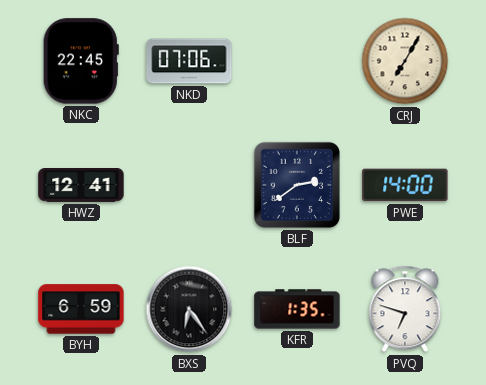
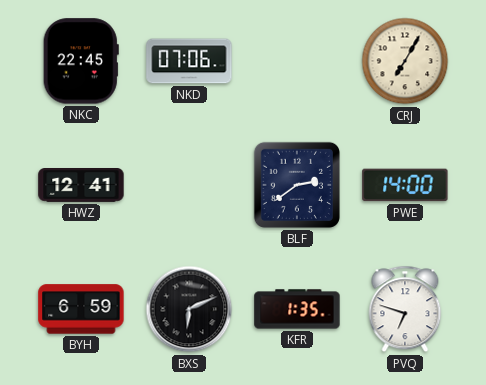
BXS: 6:24 -> 6:11
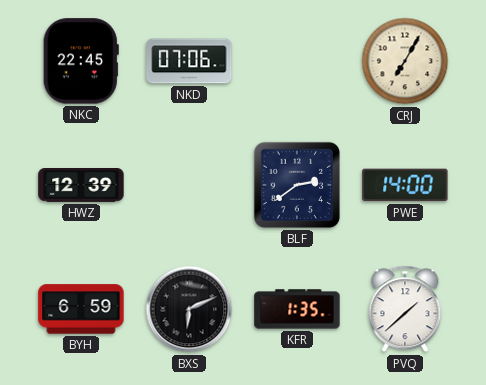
HWZ: 12:41 -> 12:39
PVQ: 6:48 -> 1:38
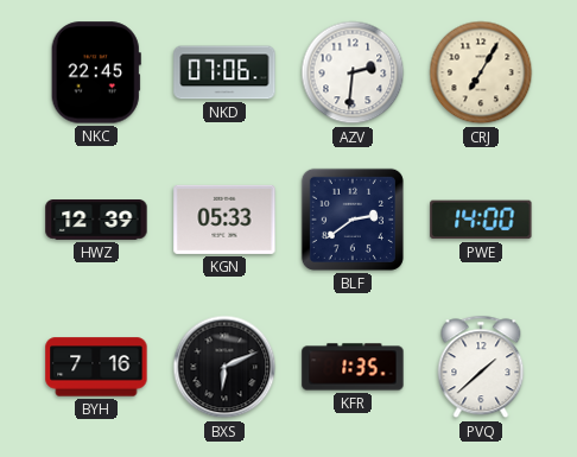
AZV: none -> 2:31
KGN: none -> 05:33
BYH: 6:59 -> 7:16
